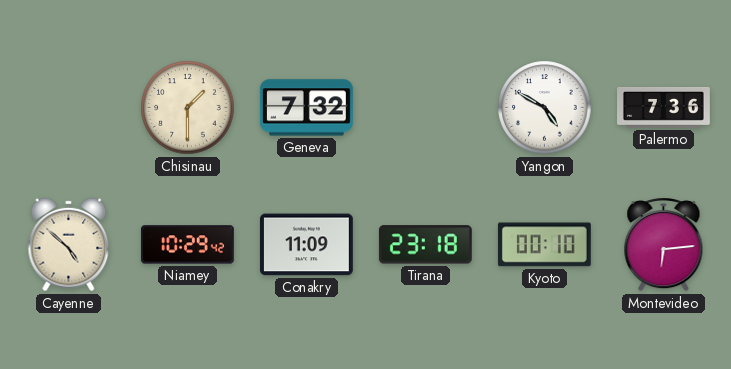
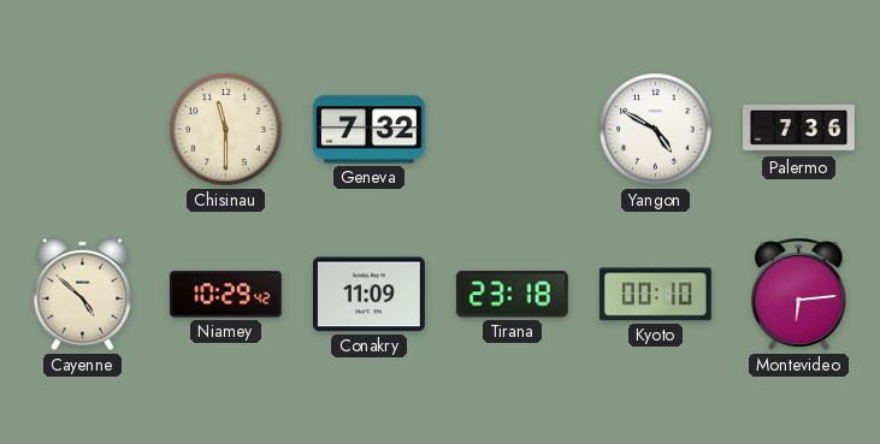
Chisinau: 1:30 -> 11:30
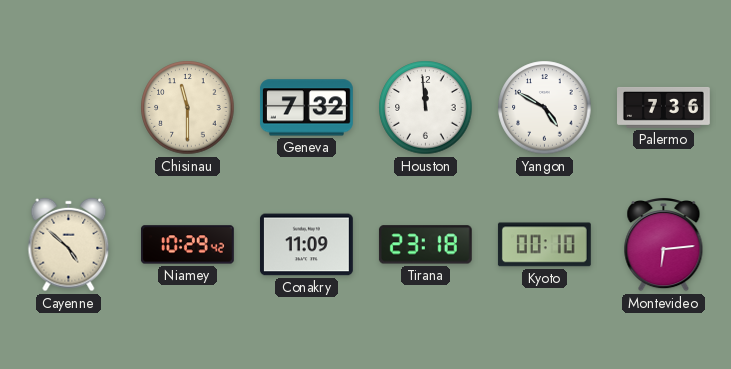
Houston: none -> 11:59
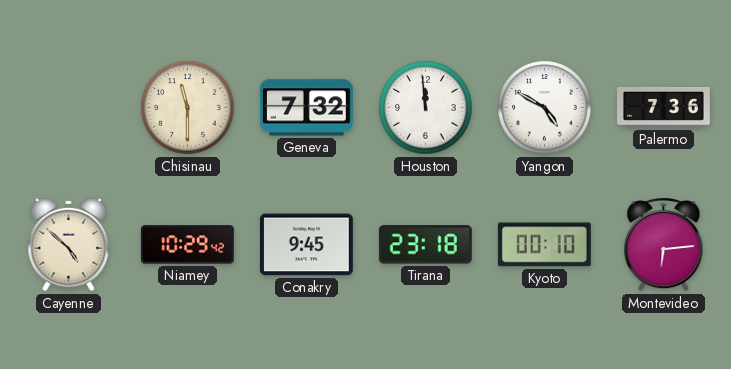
Conakry: 11:09 -> 9:45
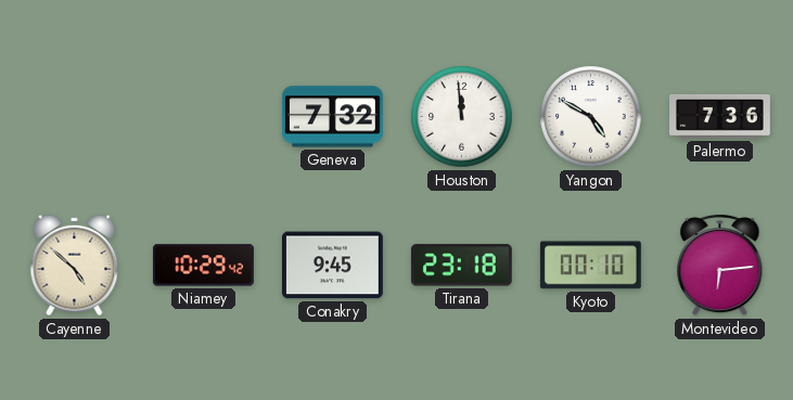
Chisinau: 11:30 -> none
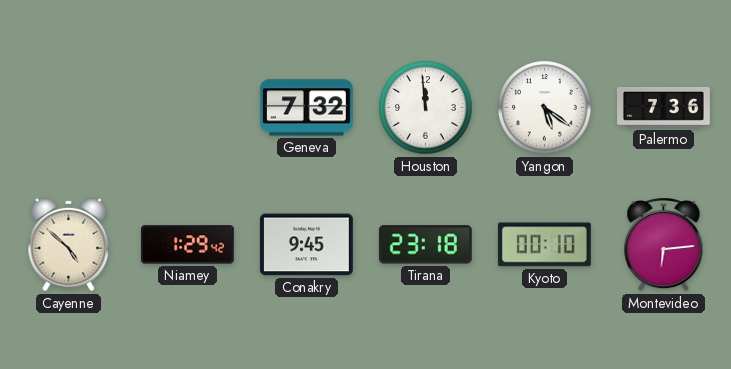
Yangon: 4:50 -> 5:21
Niamey: 10:29 -> 1:29
